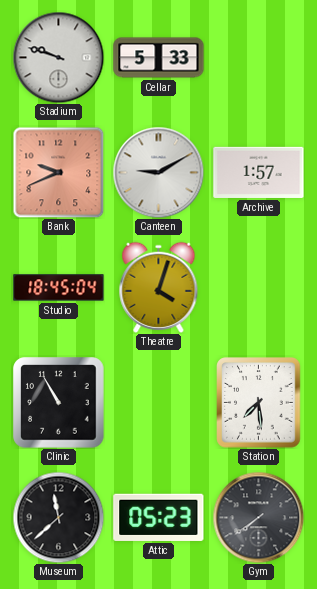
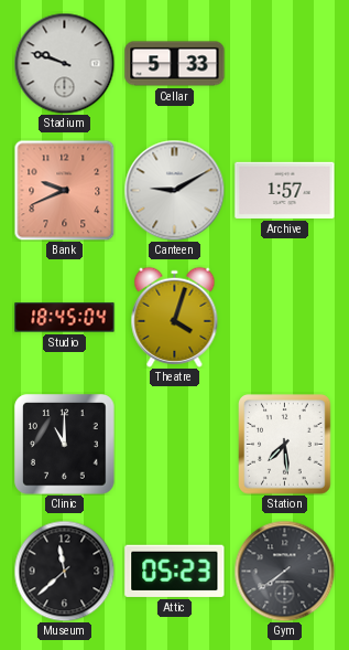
Clinic: 10:55 -> 11:00
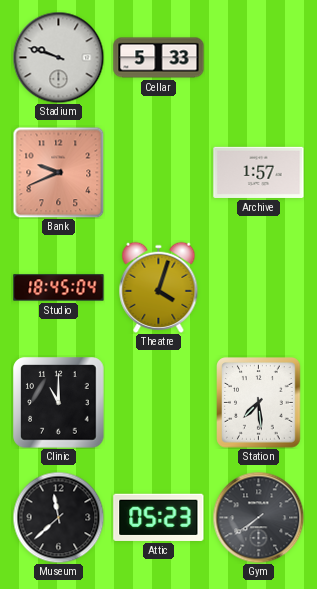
Canteen: 9:10 -> none
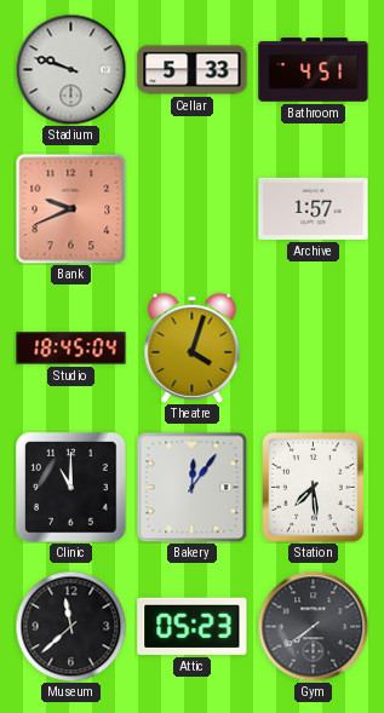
Bathroom: none -> 4:51
Bakery: none -> 12:06
